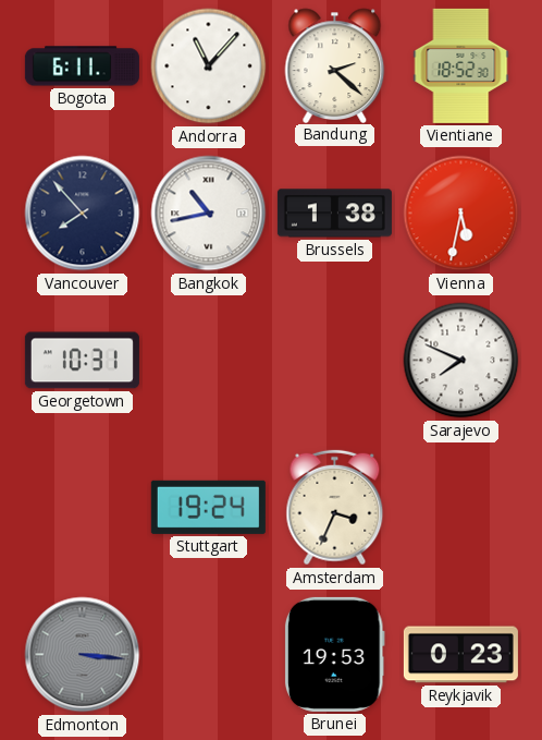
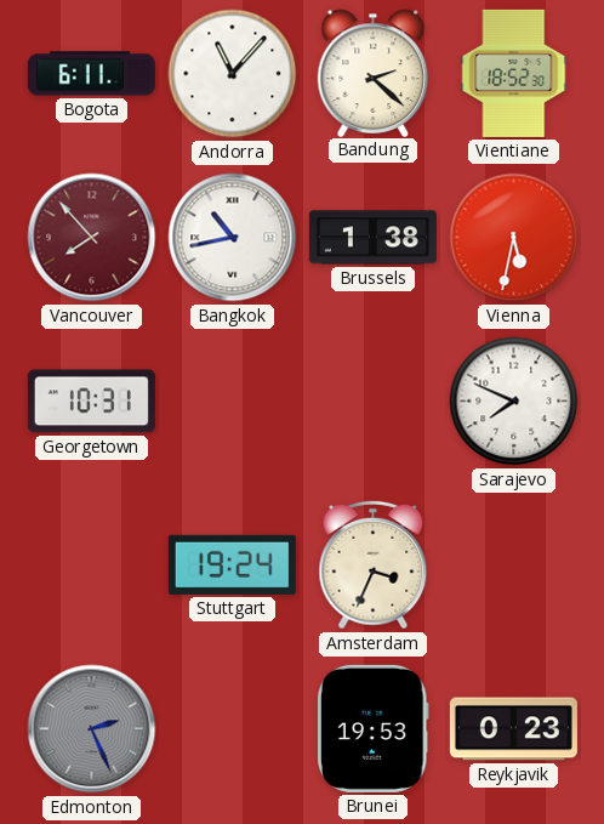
Vancouver dial: navy -> burgundy
Edmonton: 3:16 -> 2:26
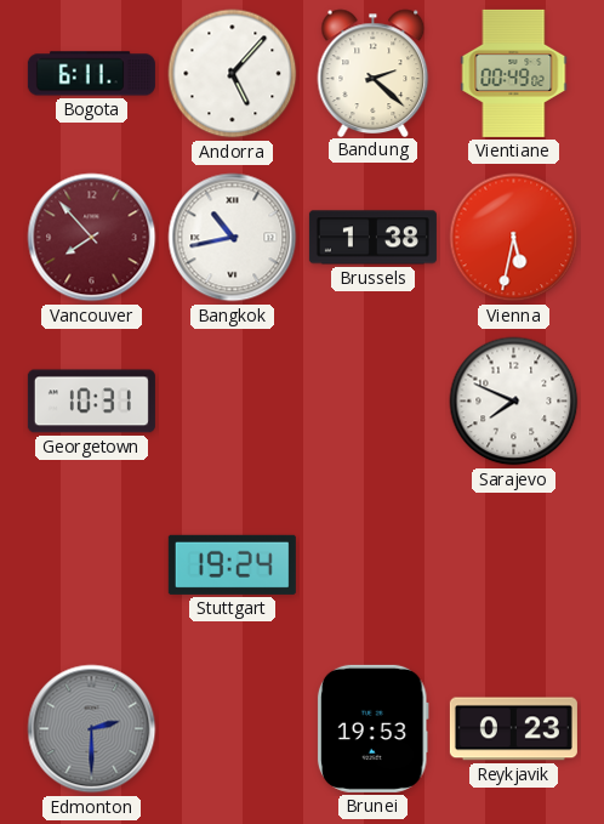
Andorra: 11:07 -> 5:07
Vientiane: 18:52 -> 00:49
Amsterdam: 3:34 -> none
Edmonton: 2:26 -> 2:30
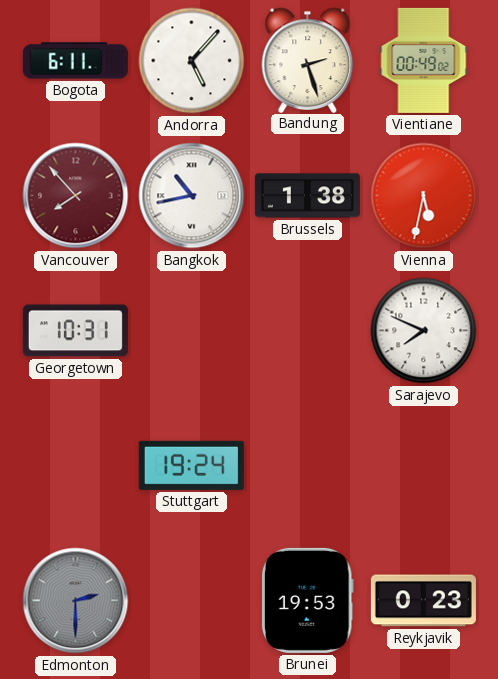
Bandung: 2:22 -> 2:27
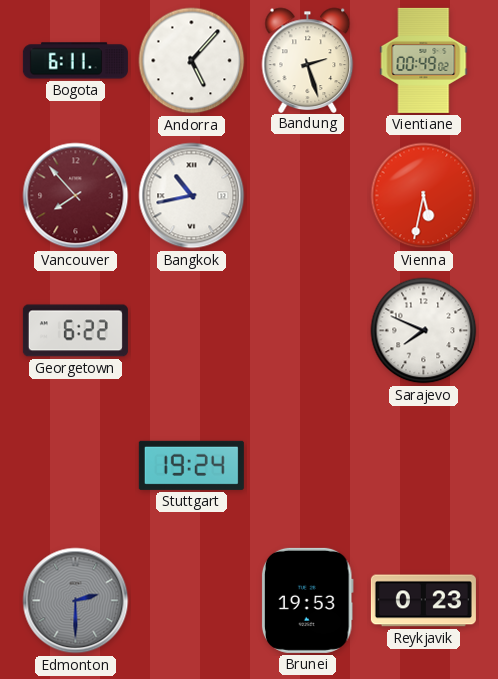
Brussels: 1:38 -> none
Georgetown: 10:31 -> 6:22
